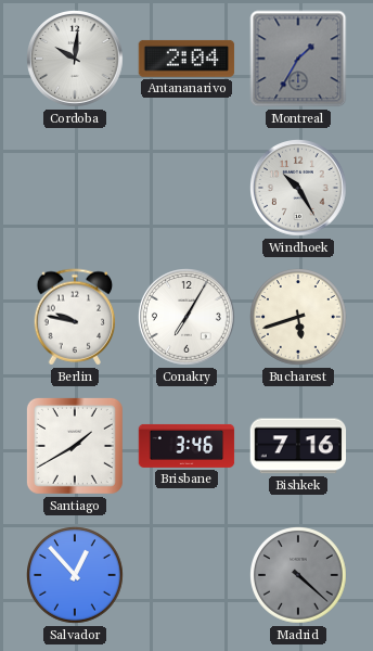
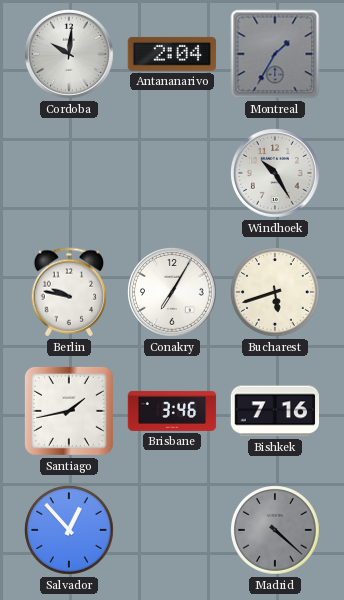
Santiago: 1:40 -> 1:43
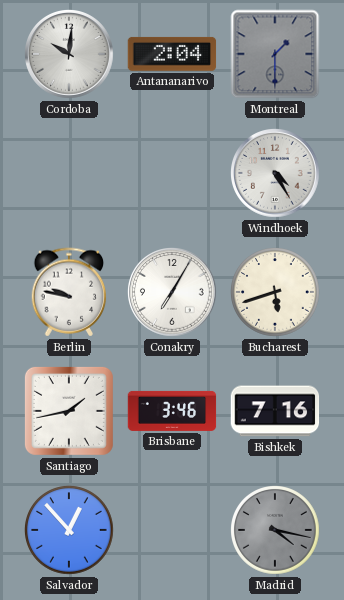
Montreal: 1:35 -> 1:30
Windhoek: 10:25 -> 4:25
Madrid: 4:22 -> 4:17
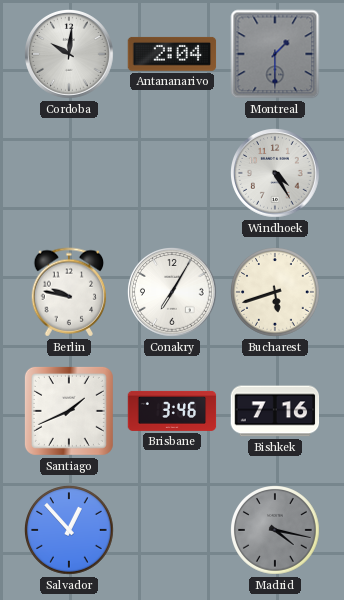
Santiago: 1:43 -> 1:41
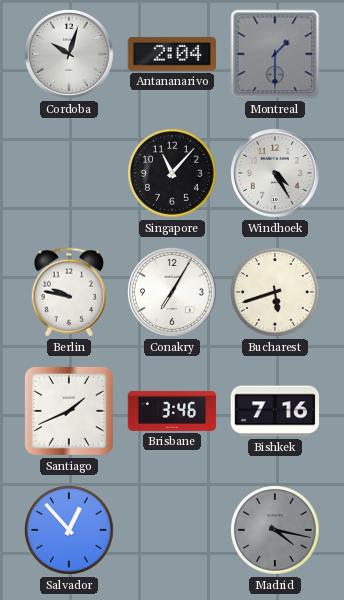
Cordoba: 10:01 -> 10:03
Singapore: none -> 11:07
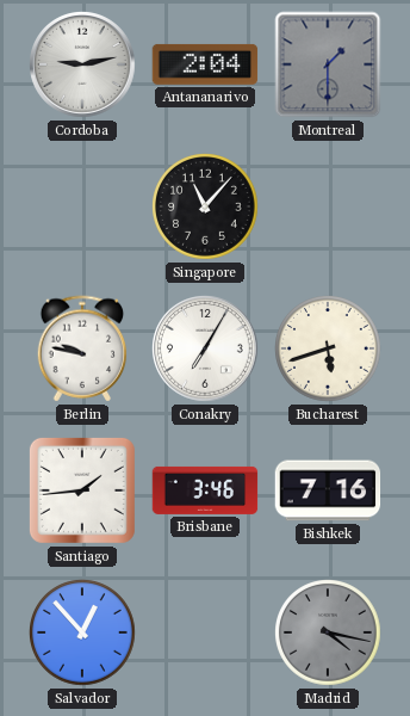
Cordoba: 10:03 -> 9:13
Windhoek: 4:25 -> none
Santiago: 1:41 -> 1:44
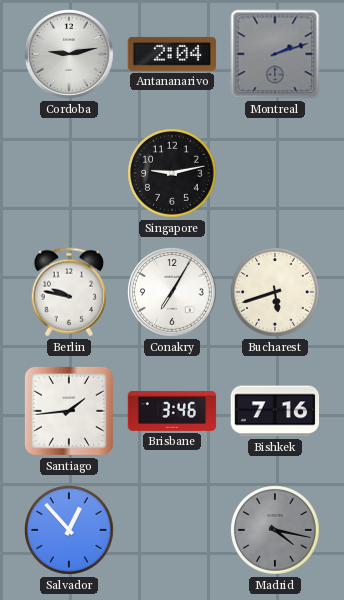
Montreal: 1:30 -> 2:12
Singapore: 11:07 -> 9:13
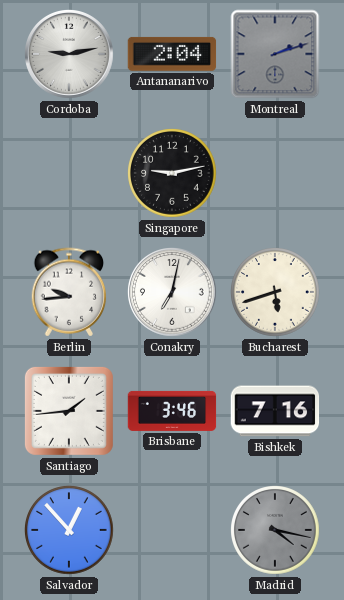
Berlin: 9:47 -> 9:44
Conakry: 7:05 -> 7:02
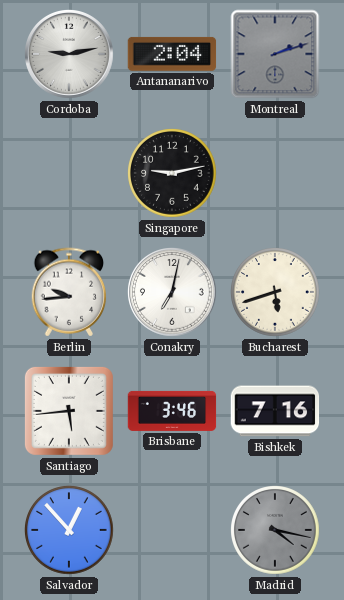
Santiago: 1:44 -> 5:44
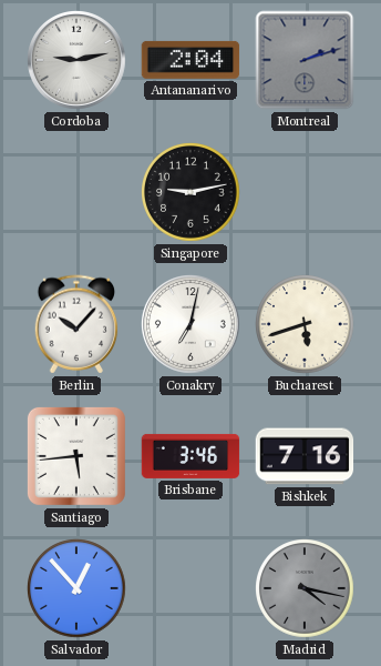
Berlin: 9:44 -> 10:07
